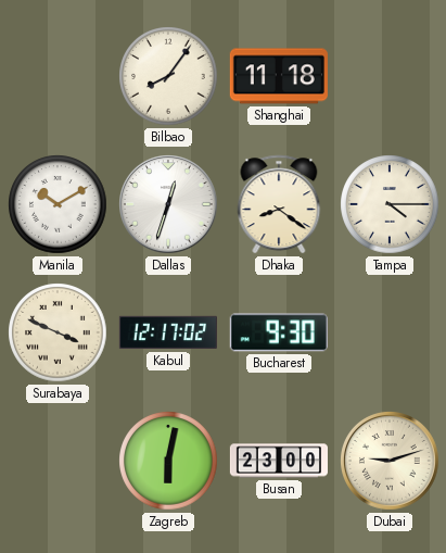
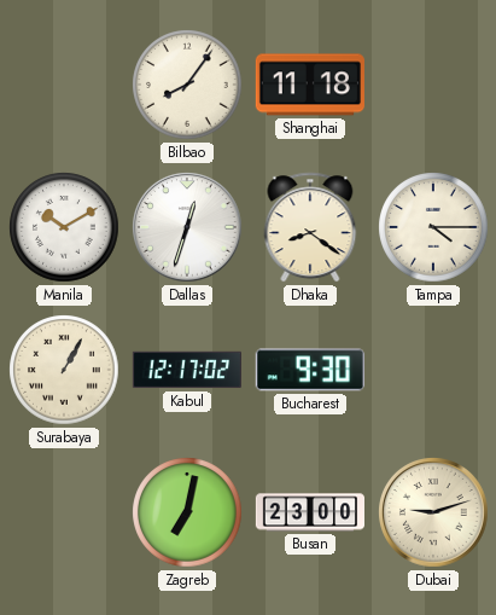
Surabaya: 3:49 -> 1:05
Zagreb: 6:02 -> 7:02
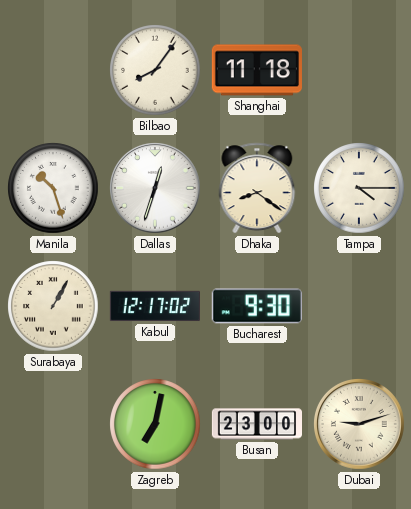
Manila: 10:10 -> 10:27
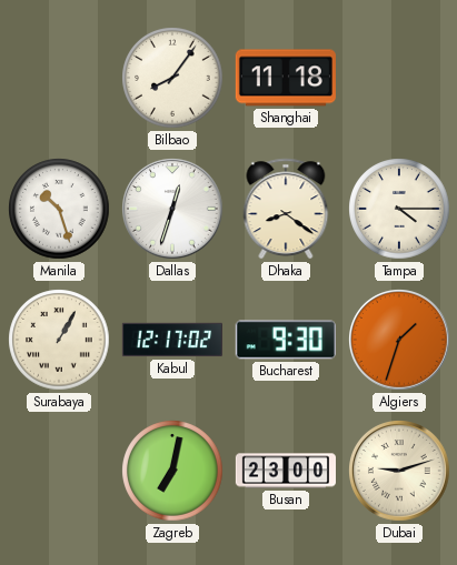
Algiers: none -> 1:33
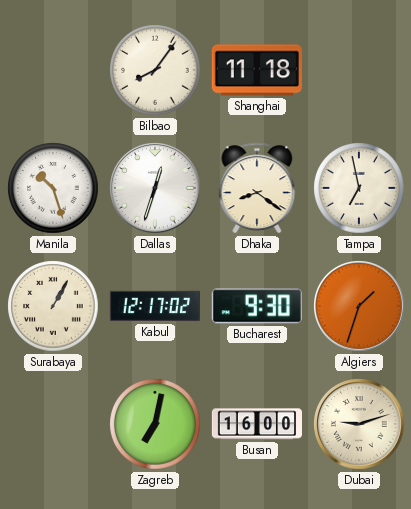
Tampa: 4:15 -> 6:58
Busan: 23:00 -> 16:00
